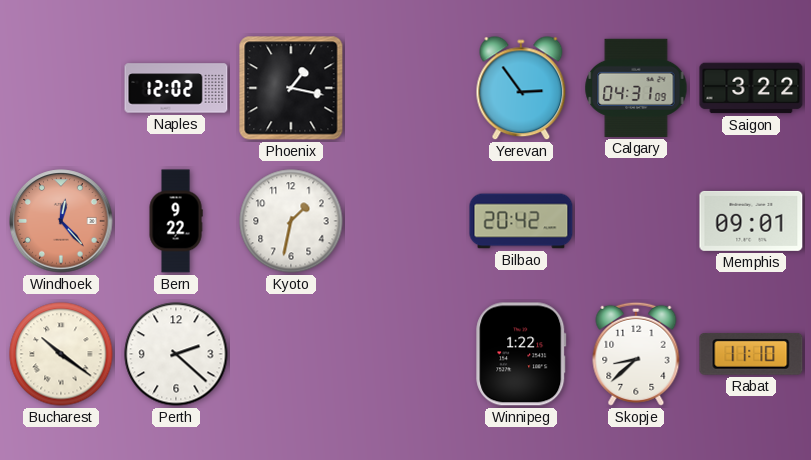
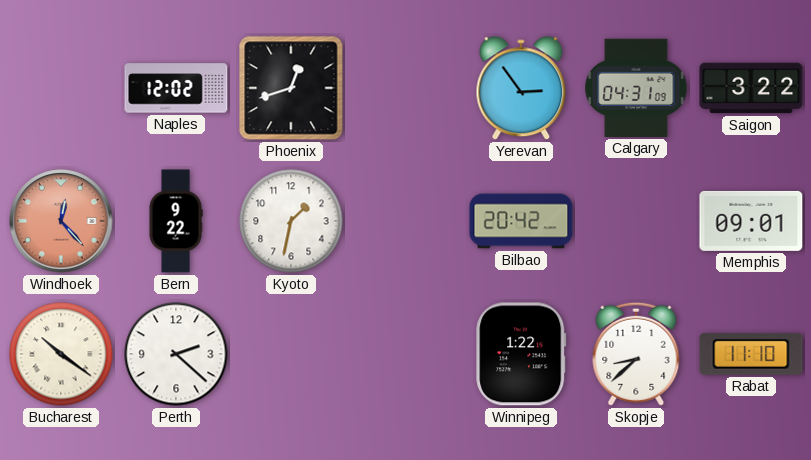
Phoenix: 1:17 -> 12:42
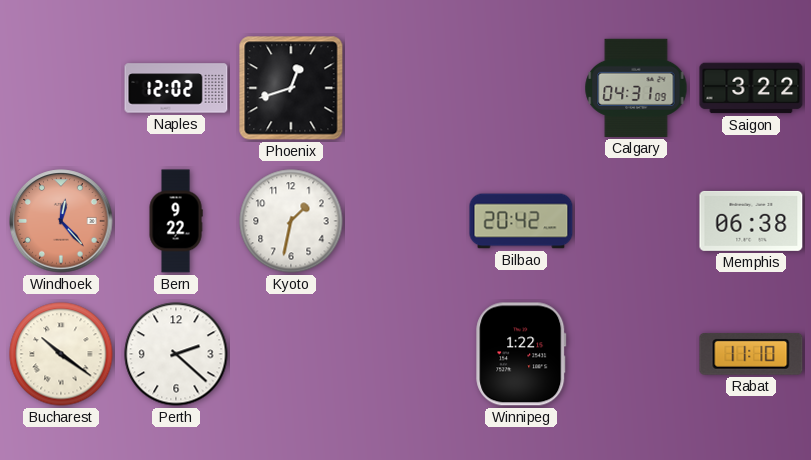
Yerevan: 2:54 -> none
Memphis: 09:01 -> 06:38
Skopje: 8:38 -> none
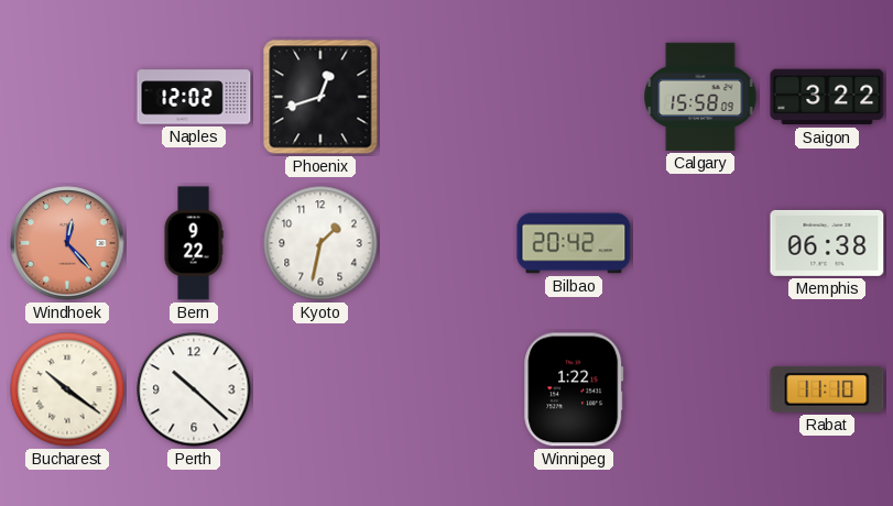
Calgary: 04:31 -> 15:58
Perth: 2:22 -> 10:22
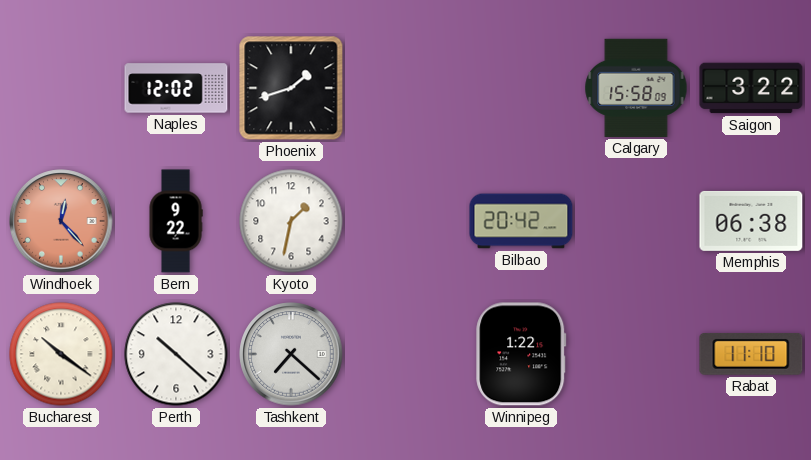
Phoenix: 12:42 -> 1:42
Tashkent: none -> 7:22
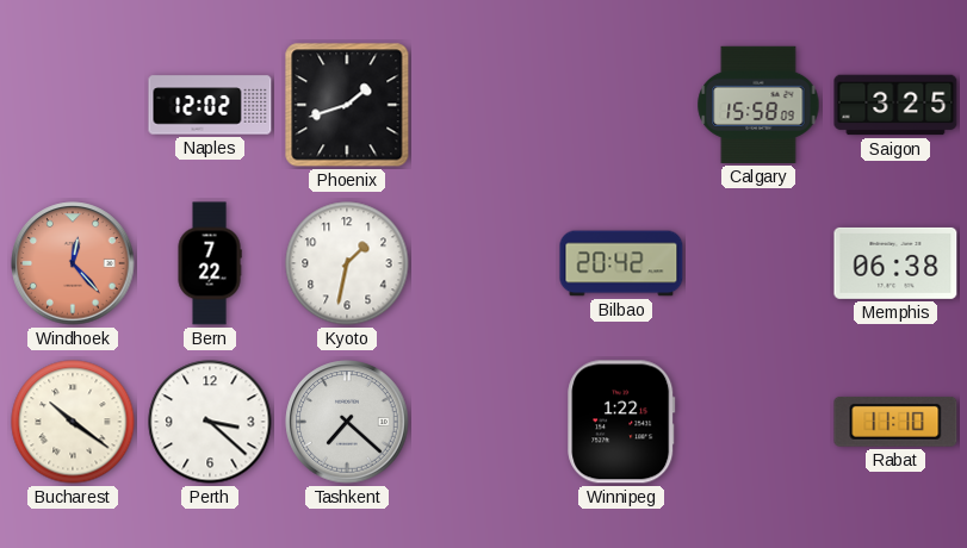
Saigon: 3:22 -> 3:25
Bern: 9:22 -> 7:22
Perth: 10:22 -> 3:22
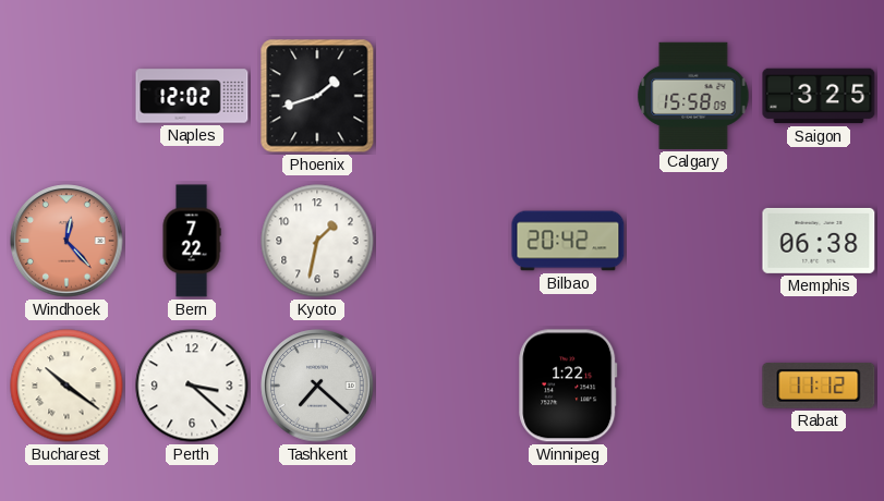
Rabat: 11:10 -> 11:12
